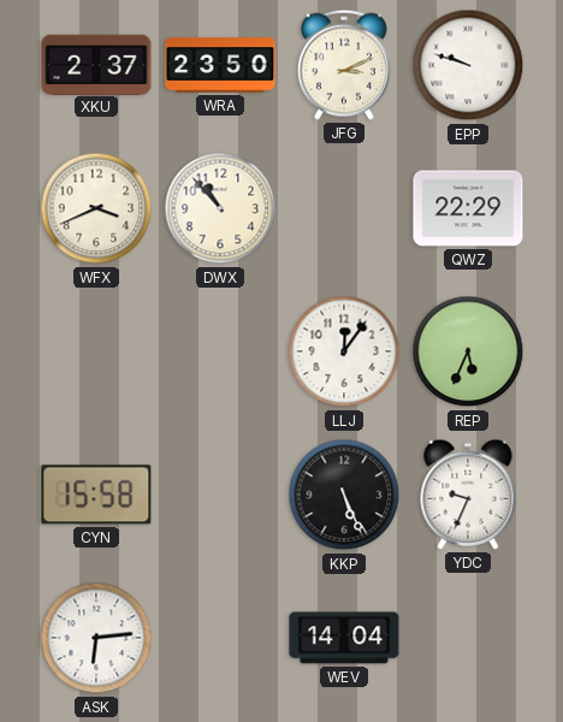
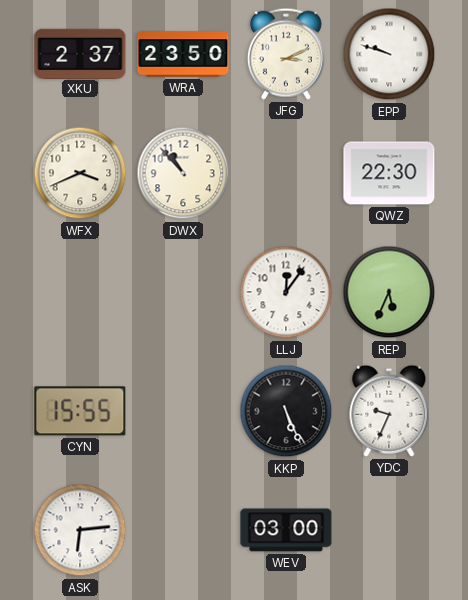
QWZ: 22:29 -> 22:30
CYN: 15:58 -> 15:55
WEV: 14:04 -> 03:00
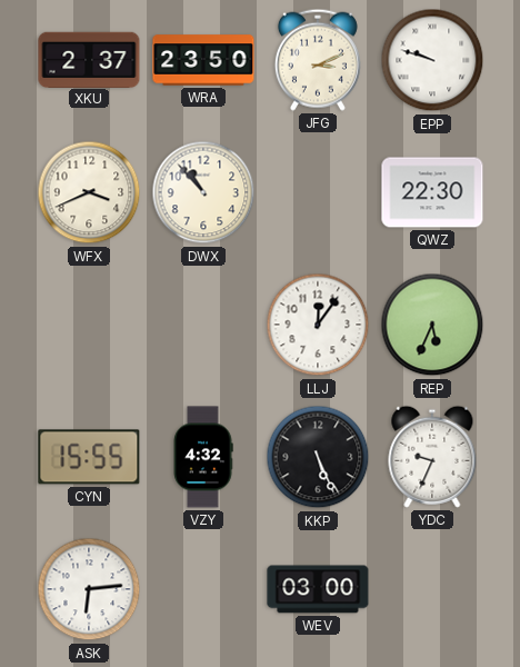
VZY: none -> 4:32
